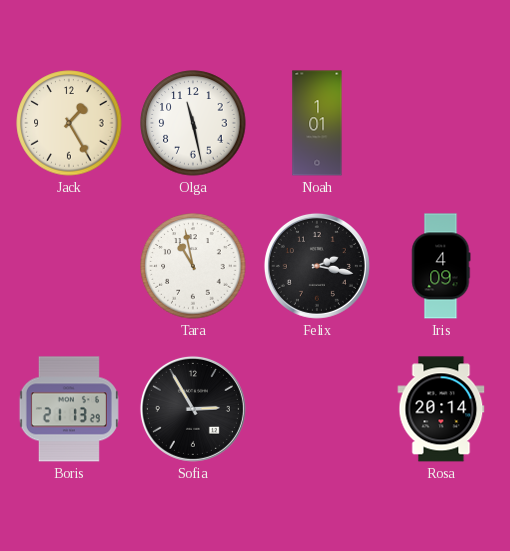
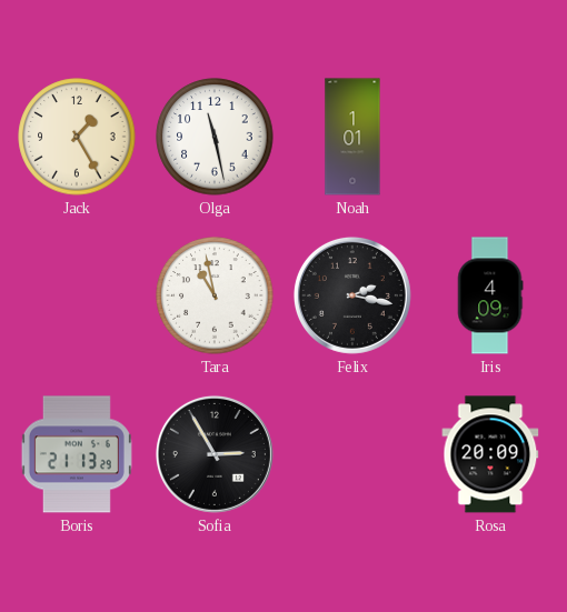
Rosa: 20:14 -> 20:09
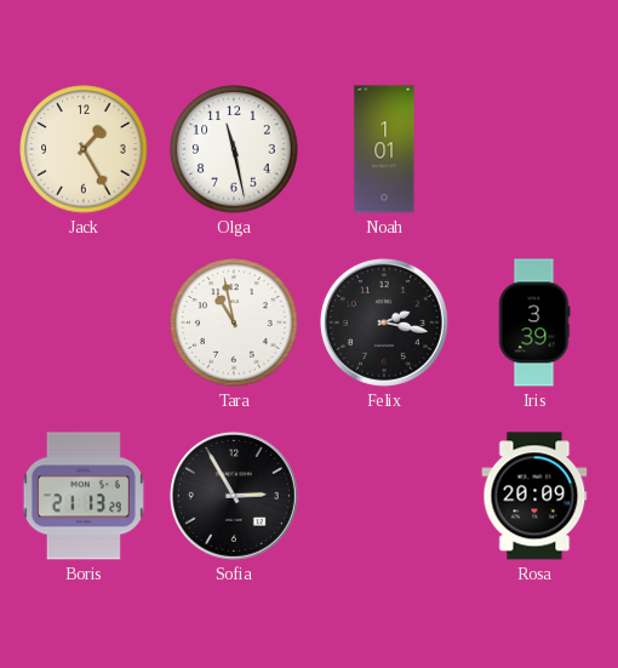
Iris: 4:09 -> 3:39
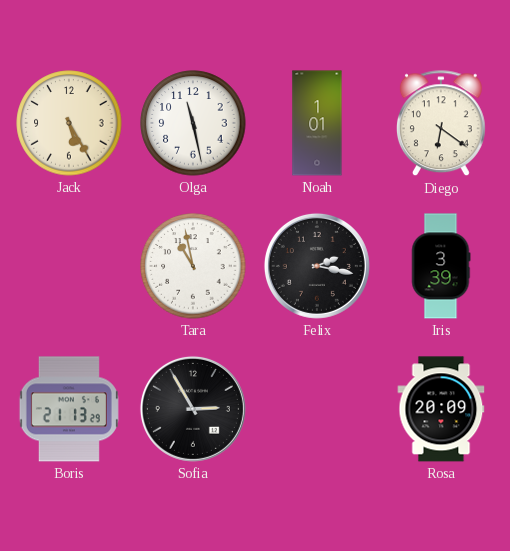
Jack: 1:25 -> 5:25
Diego: none -> 6:21
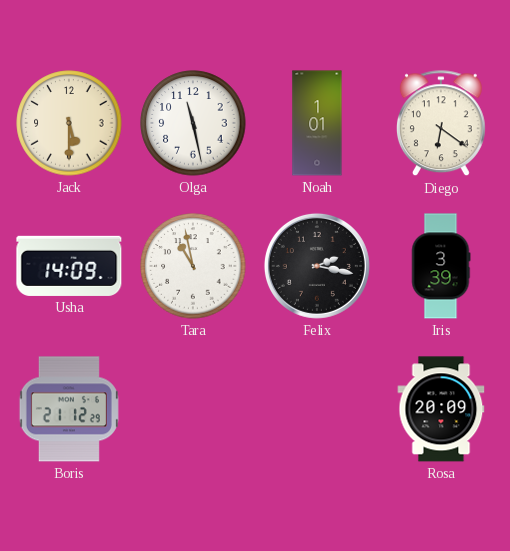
Jack: 5:25 -> 5:30
Usha: none -> 14:09
Boris: 21:13 -> 21:12
Sofia: 2:55 -> none
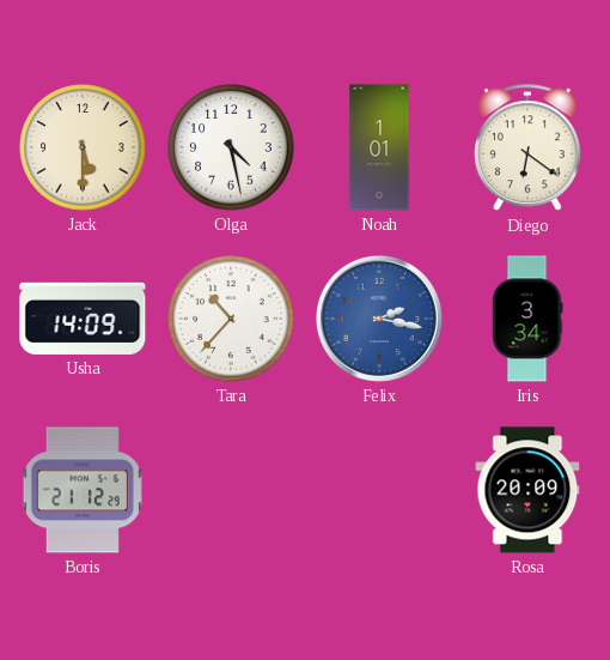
Olga: 11:28 -> 4:28
Tara: 10:58 -> 10:37
Felix dial: black -> blue
Iris: 3:39 -> 3:34
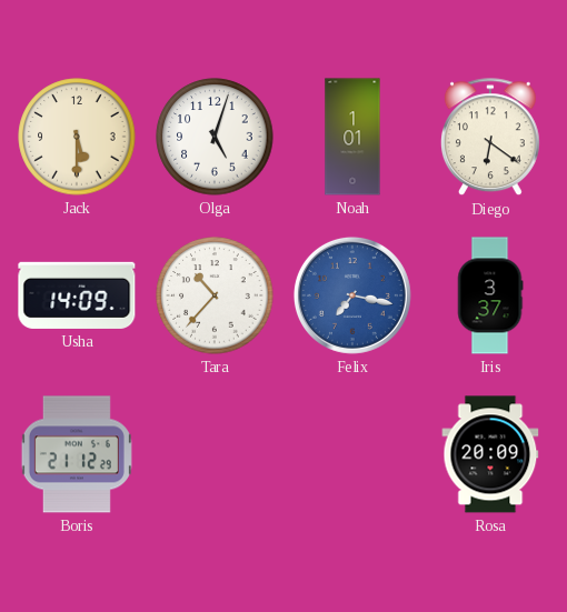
Olga: 4:28 -> 5:03
Felix: 2:17 -> 7:17
Iris: 3:34 -> 3:37
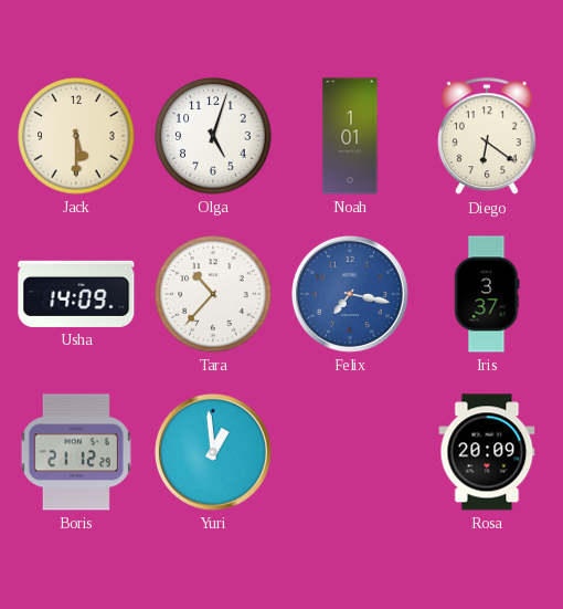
Yuri: none -> 12:59
